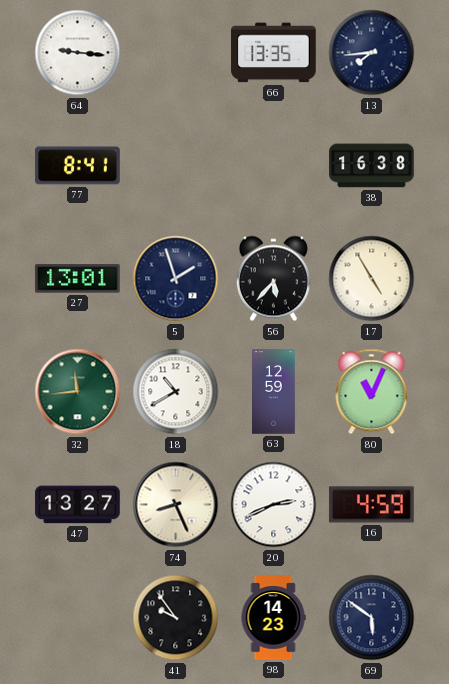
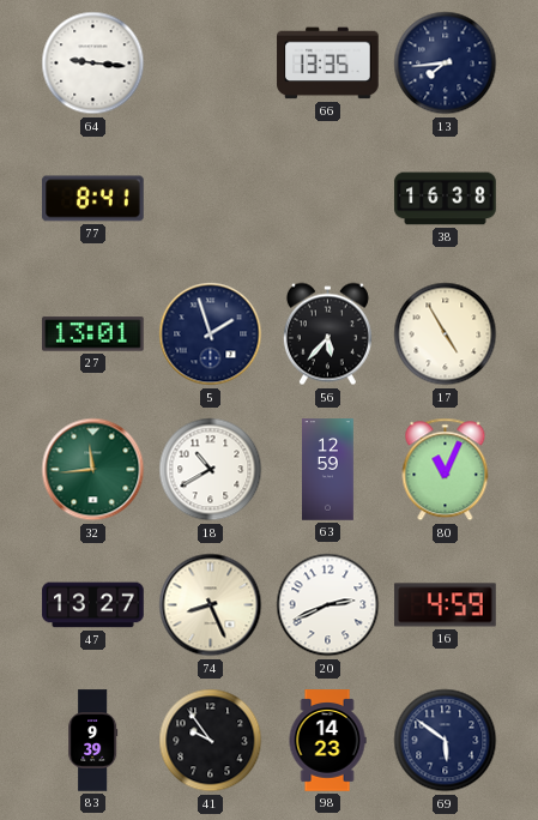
83: none -> 9:39
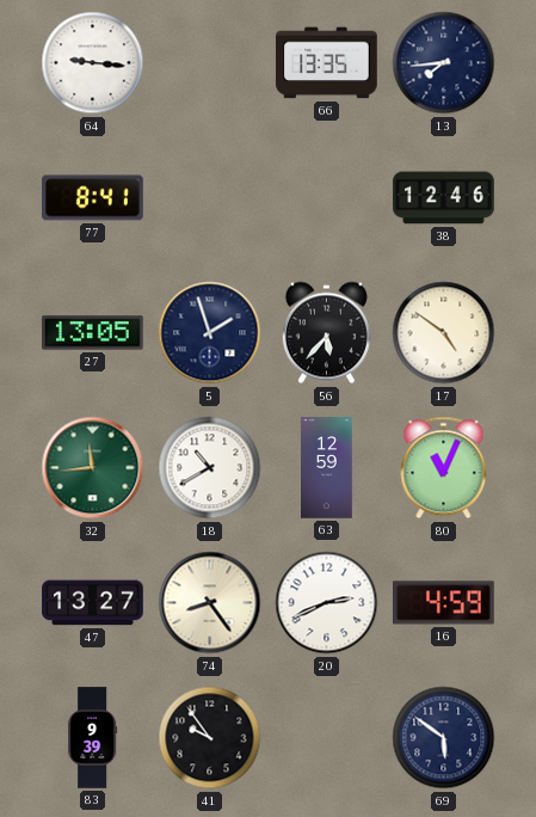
38: 16:38 -> 12:46
27: 13:01 -> 13:05
17: 4:55 -> 4:51
74: 8:26 -> 8:24
98: 14:23 -> none
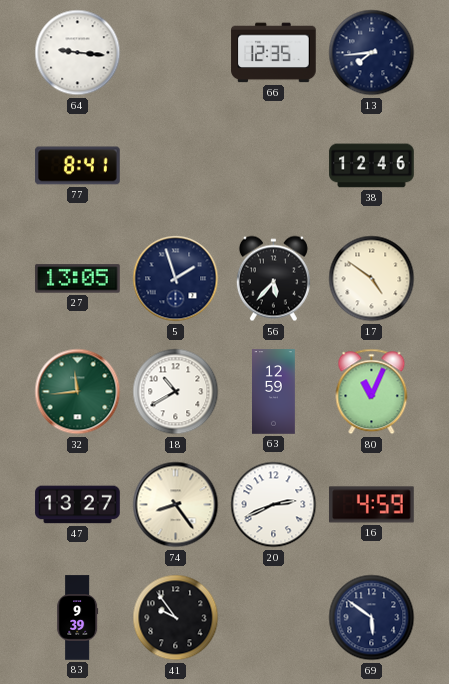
66: 13:35 -> 12:35
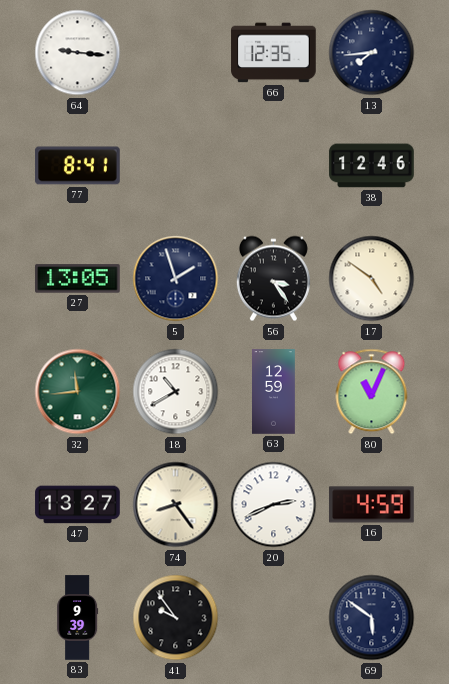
56: 5:37 -> 3:24
